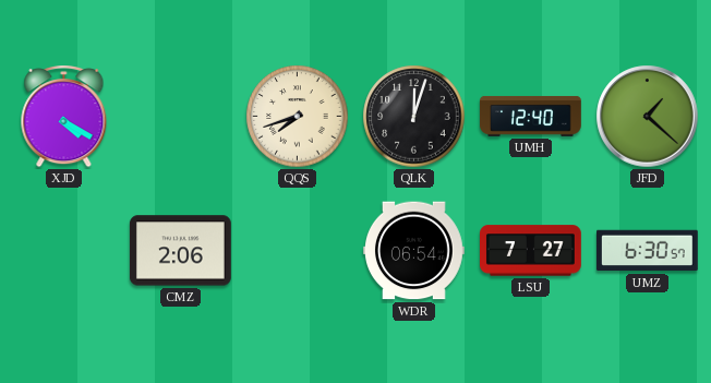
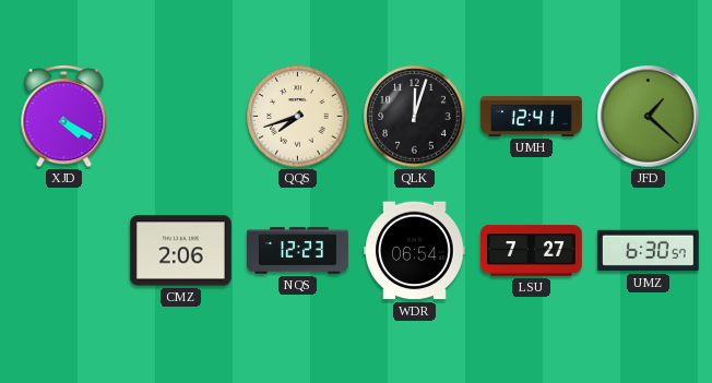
UMH: 12:40 -> 12:41
NQS: none -> 12:23
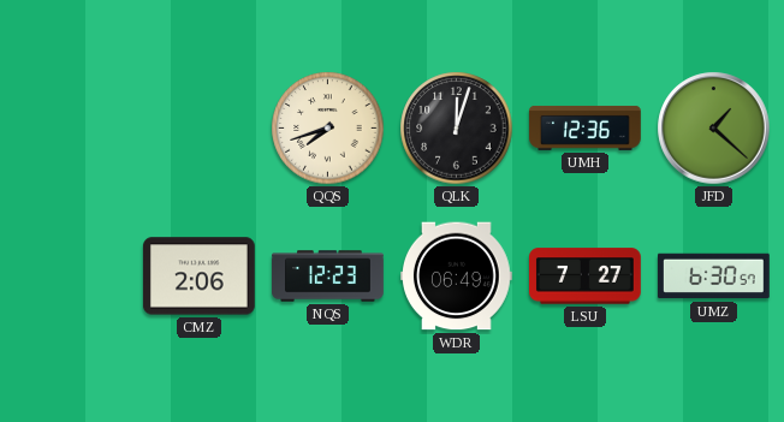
XJD: 4:20 -> none
UMH: 12:41 -> 12:36
WDR: 06:54 -> 06:49
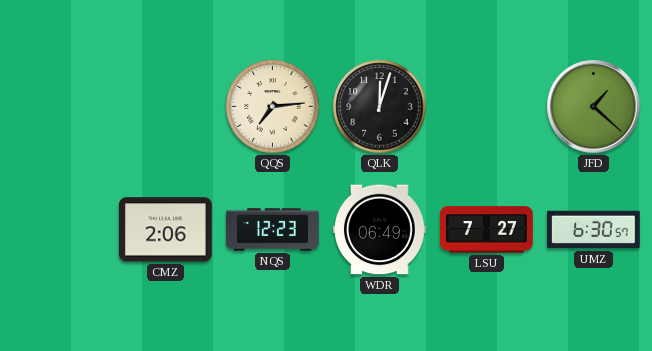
QQS: 7:42 -> 7:14
UMH: 12:36 -> none
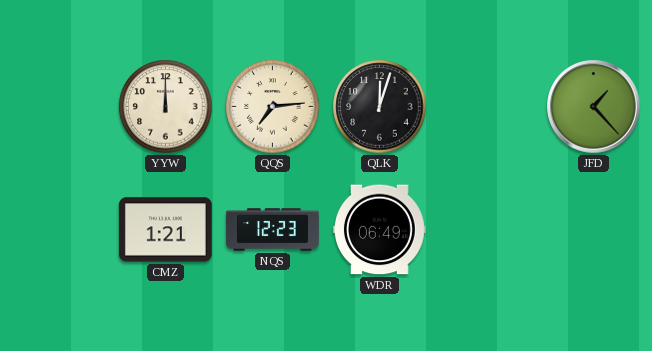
YYW: none -> 12:00
JFD: 1:22 -> 1:23
CMZ: 2:06 -> 1:21
LSU: 7:27 -> none
UMZ: 6:30 -> none
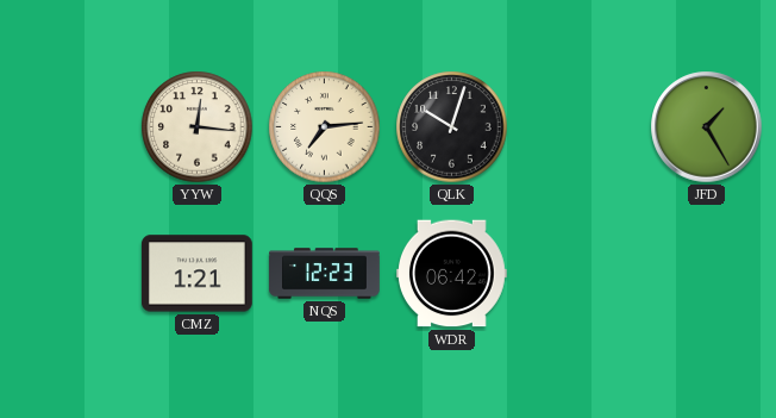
YYW: 12:00 -> 12:16
QLK: 12:03 -> 10:03
JFD: 1:23 -> 1:25
WDR: 06:49 -> 06:42
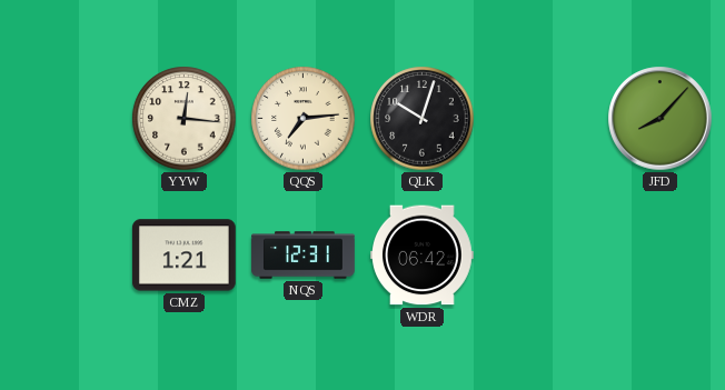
JFD: 1:25 -> 8:07
NQS: 12:23 -> 12:31
